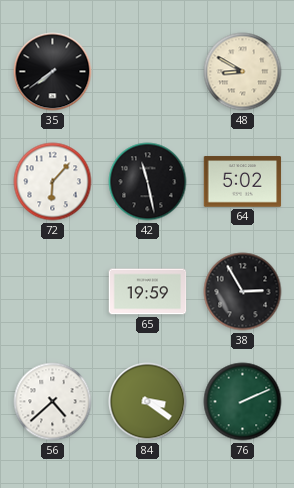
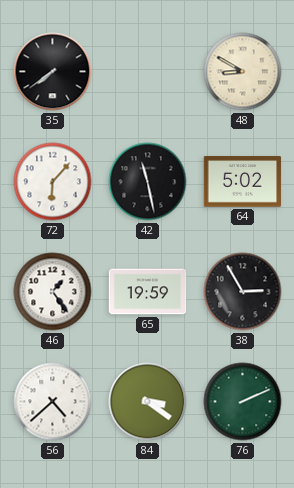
46: none -> 1:24
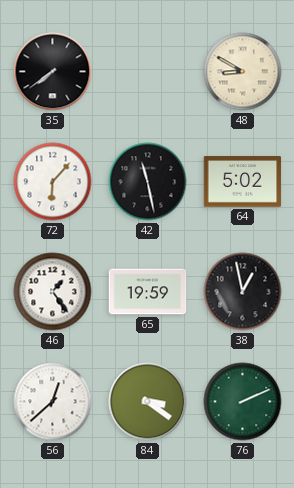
38: 2:55 -> 12:58
56: 4:38 -> 12:38
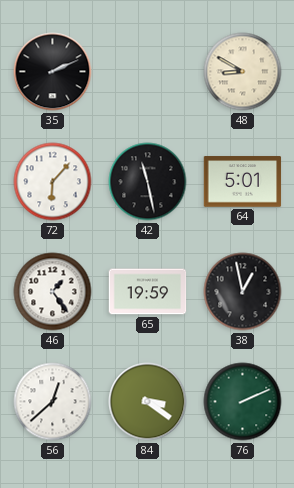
35: 7:39 -> 2:11
64: 5:02 -> 5:01
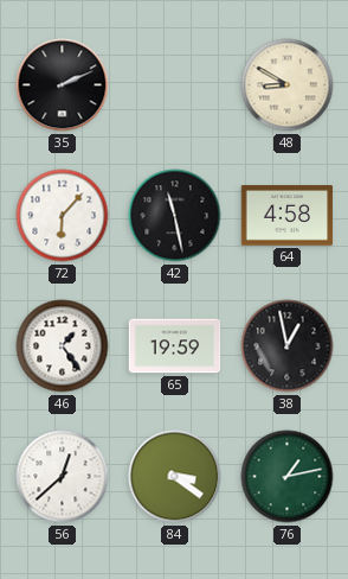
64: 5:01 -> 4:58
76: 2:11 -> 1:13
